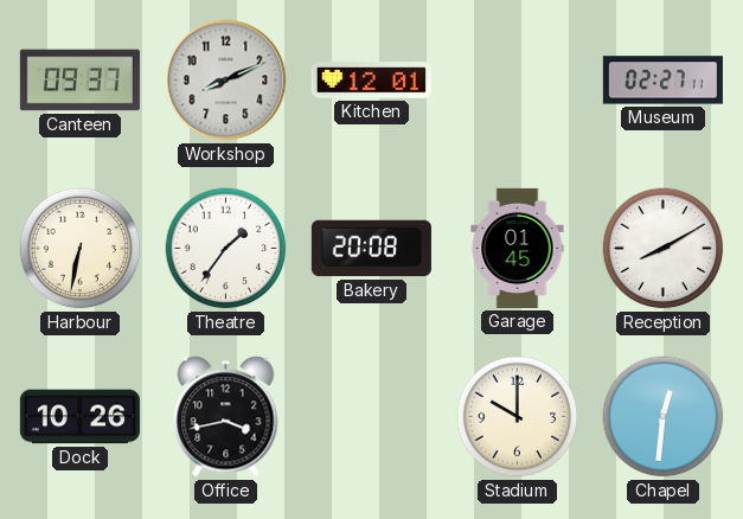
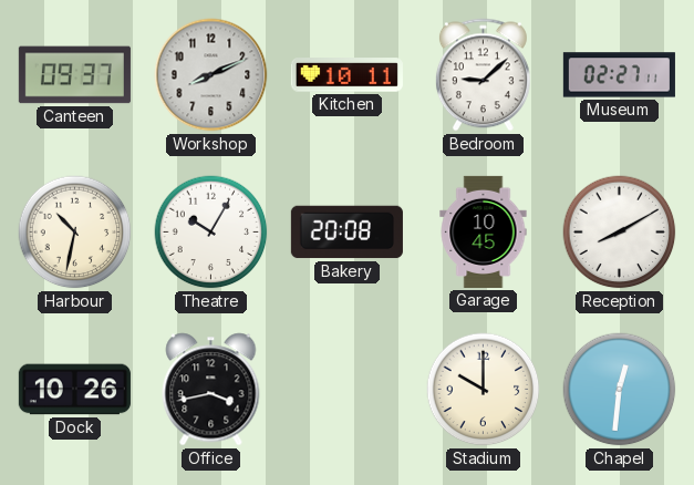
Kitchen: 12:01 -> 10:11
Bedroom: none -> 9:08
Harbour: 6:32 -> 10:32
Theatre: 1:36 -> 10:05
Garage: 01:45 -> 10:45
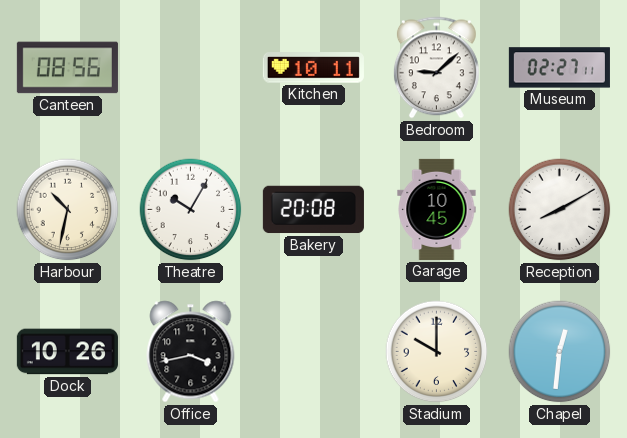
Canteen: 09:37 -> 08:56
Workshop: 8:11 -> none
